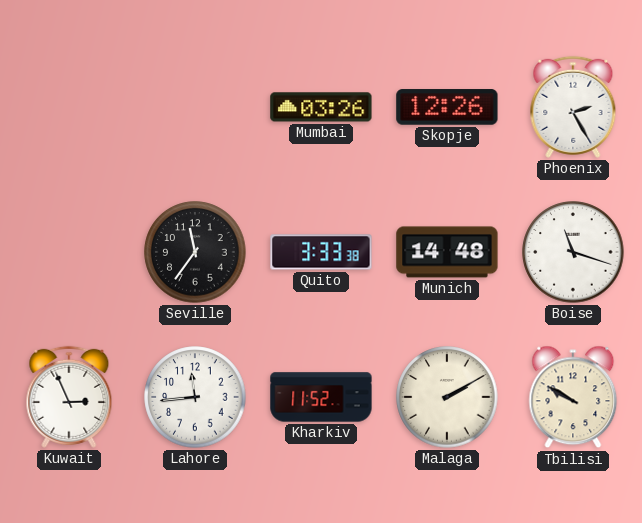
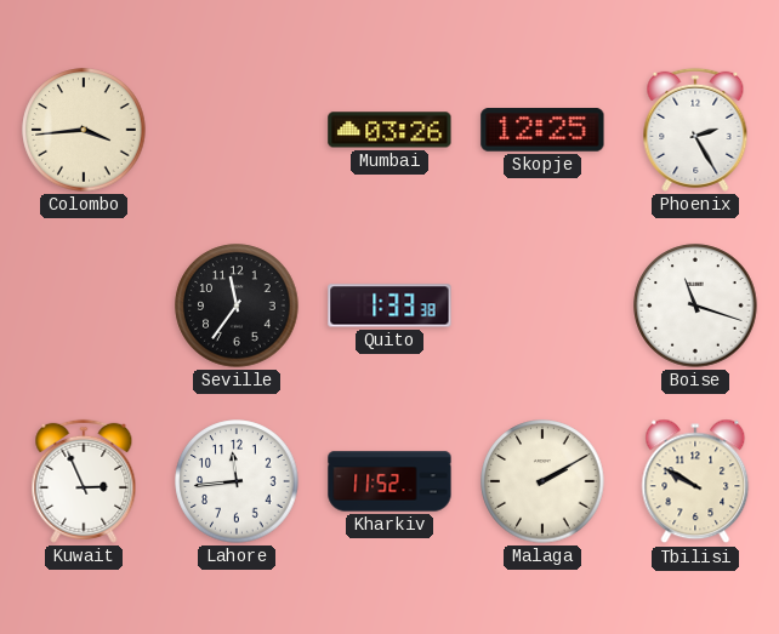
Colombo: none -> 3:44
Skopje: 12:26 -> 12:25
Quito: 3:33 -> 1:33
Munich: 14:48 -> none
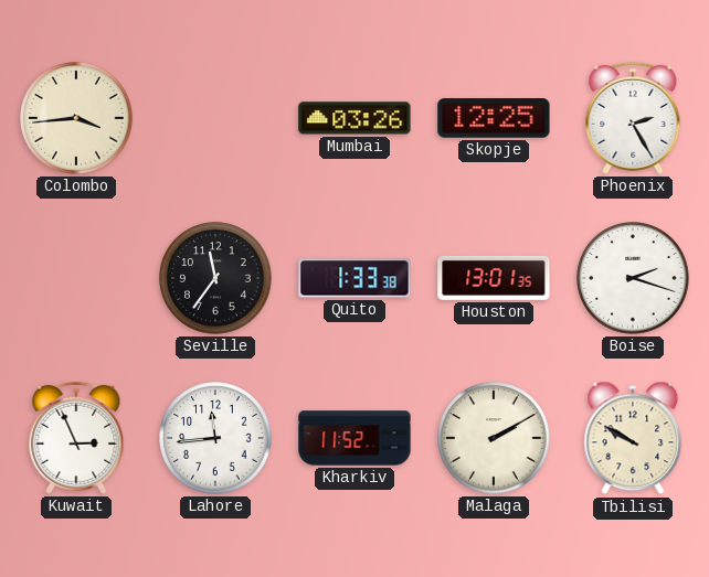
Houston: none -> 13:01
Boise: 11:18 -> 2:18
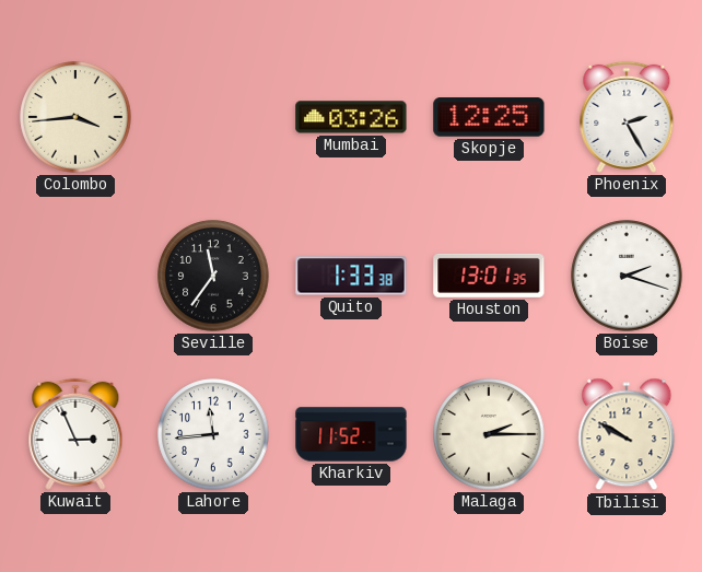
Malaga: 2:10 -> 2:15
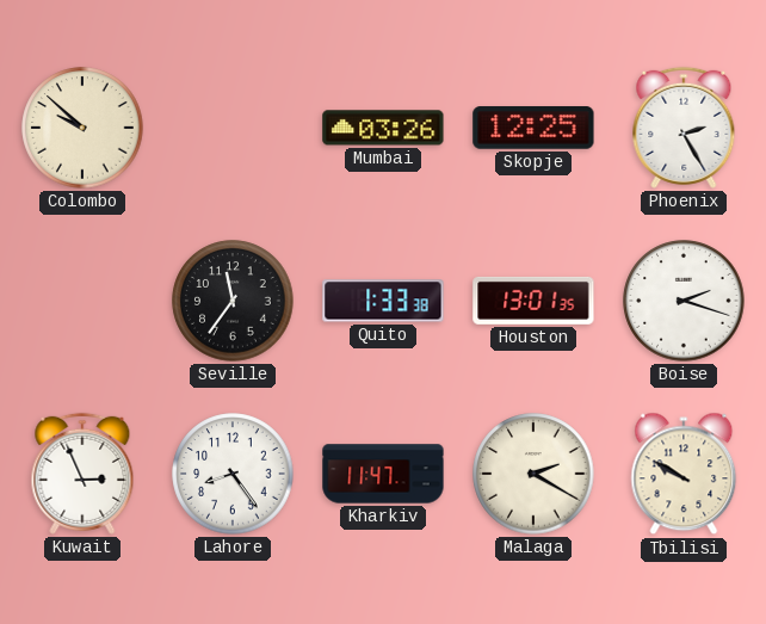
Colombo: 3:44 -> 9:52
Lahore: 11:44 -> 8:24
Kharkiv: 11:52 -> 11:47
Malaga: 2:15 -> 2:20
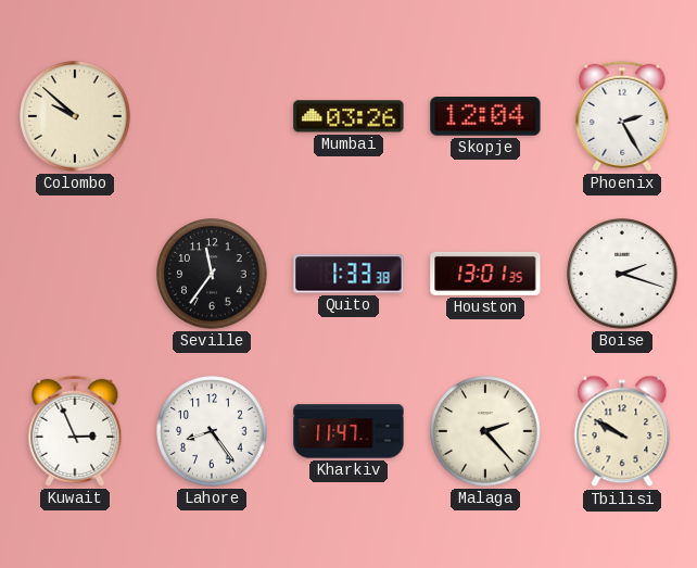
Skopje: 12:25 -> 12:04
Malaga: 2:20 -> 2:23
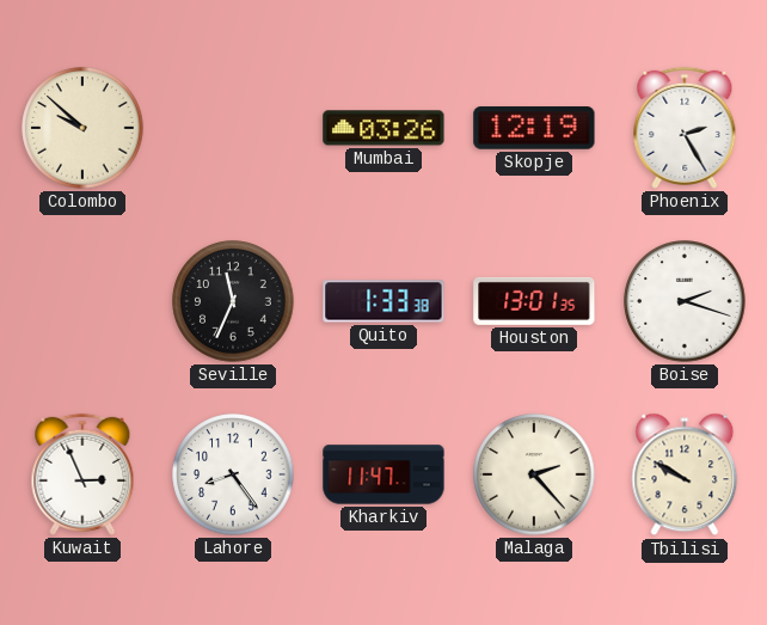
Skopje: 12:04 -> 12:19
Seville: 11:36 -> 11:34
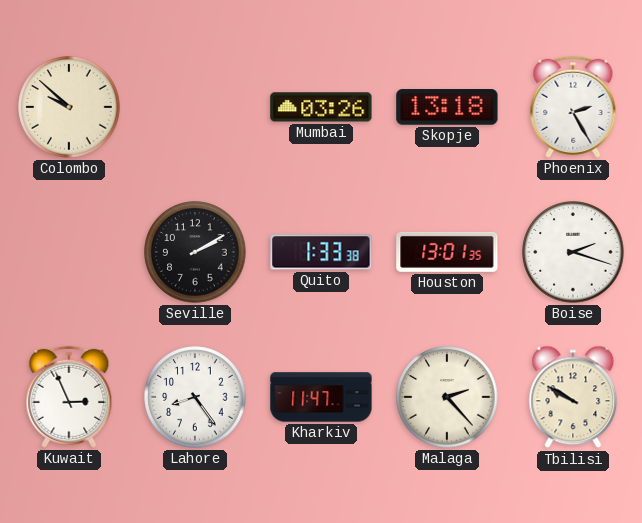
Skopje: 12:19 -> 13:18
Seville: 11:34 -> 2:10
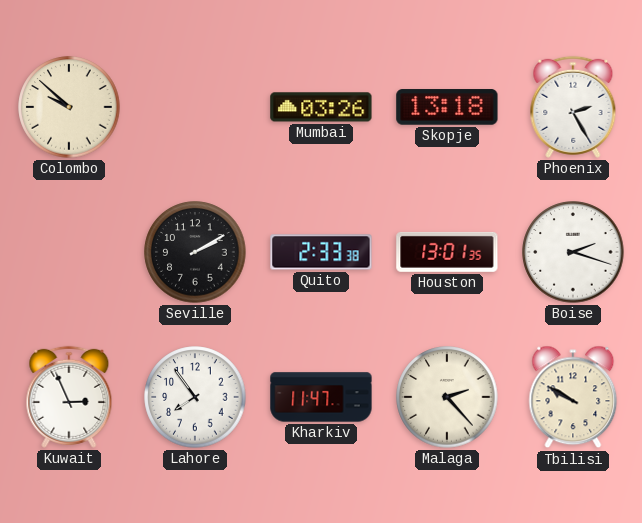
Quito: 1:33 -> 2:33
Lahore: 8:24 -> 7:54
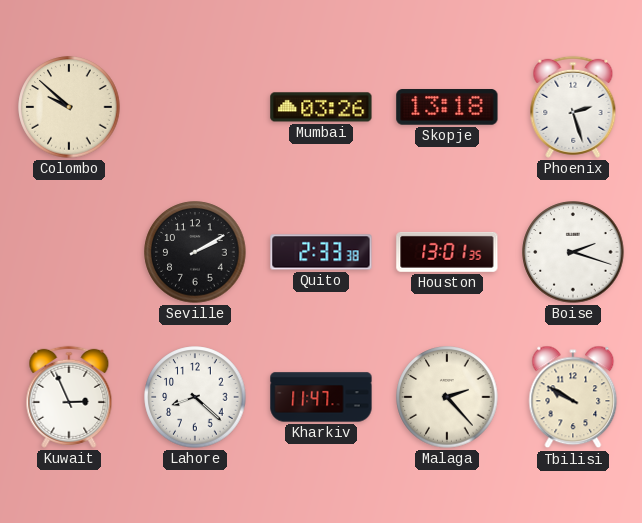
Phoenix: 2:25 -> 2:27
Lahore: 7:54 -> 8:22
